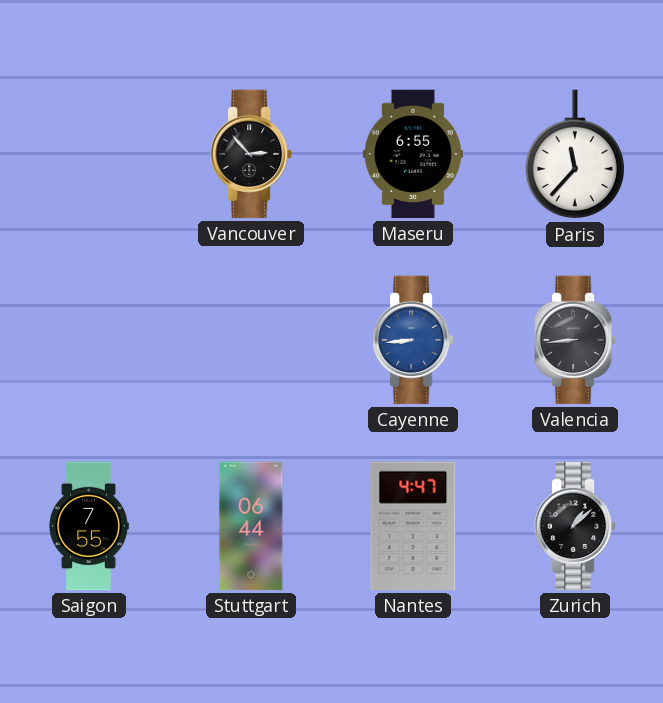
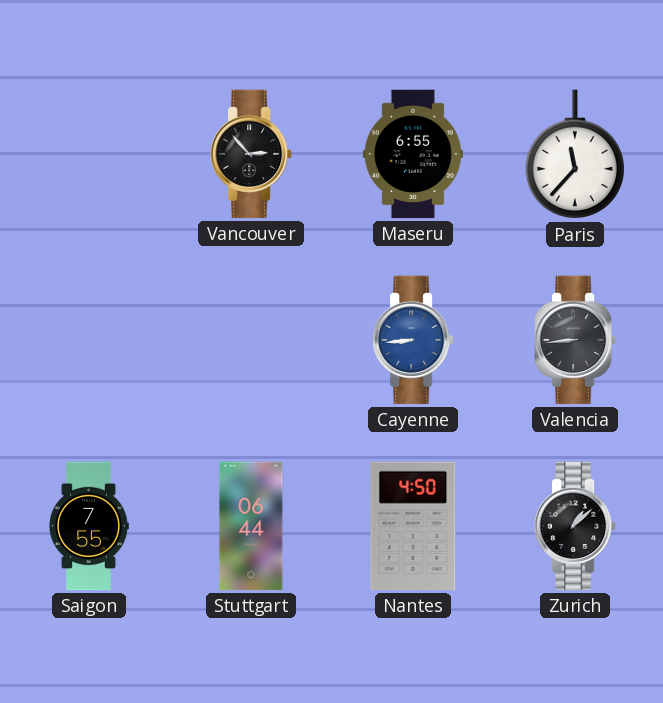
Nantes: 4:47 -> 4:50
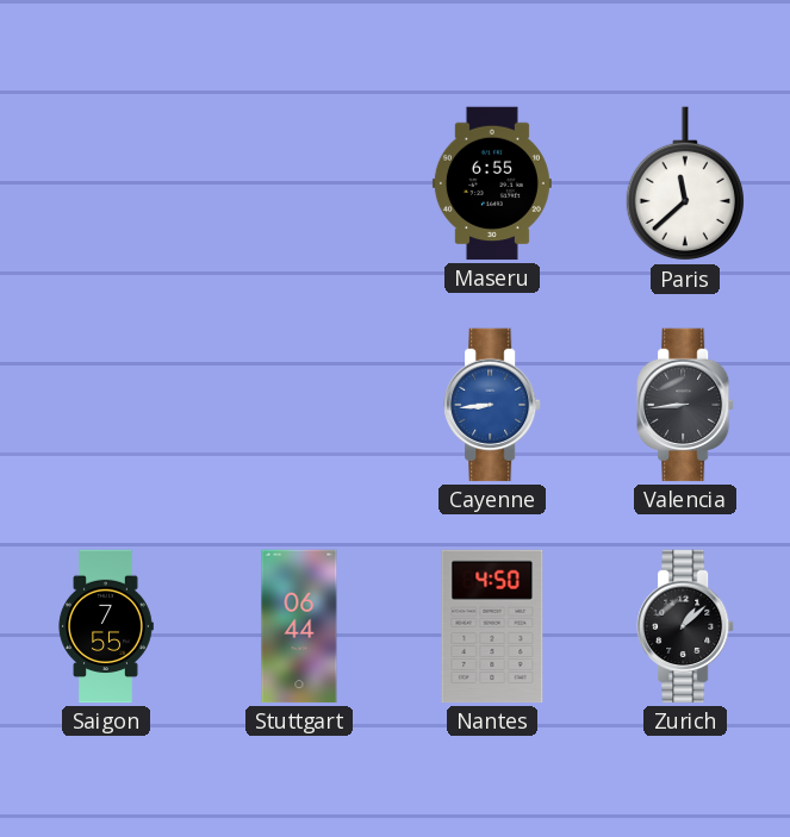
Vancouver: 2:53 -> none
Paris: 11:37 -> 11:38
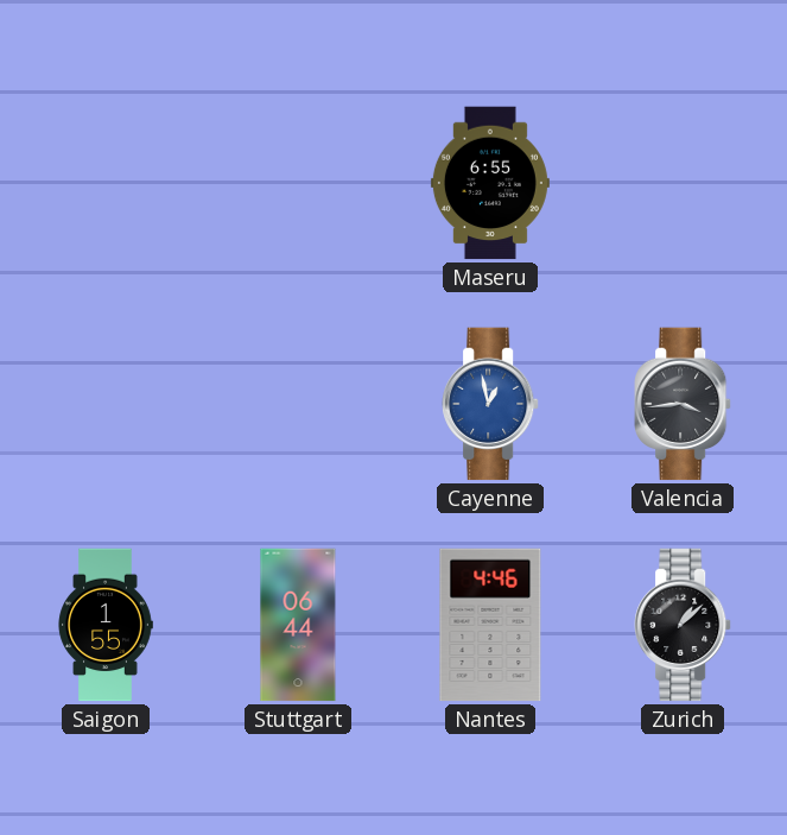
Paris: 11:38 -> none
Cayenne: 8:44 -> 12:58
Valencia: 8:44 -> 3:44
Saigon: 7:55 -> 1:55
Nantes: 4:50 -> 4:46
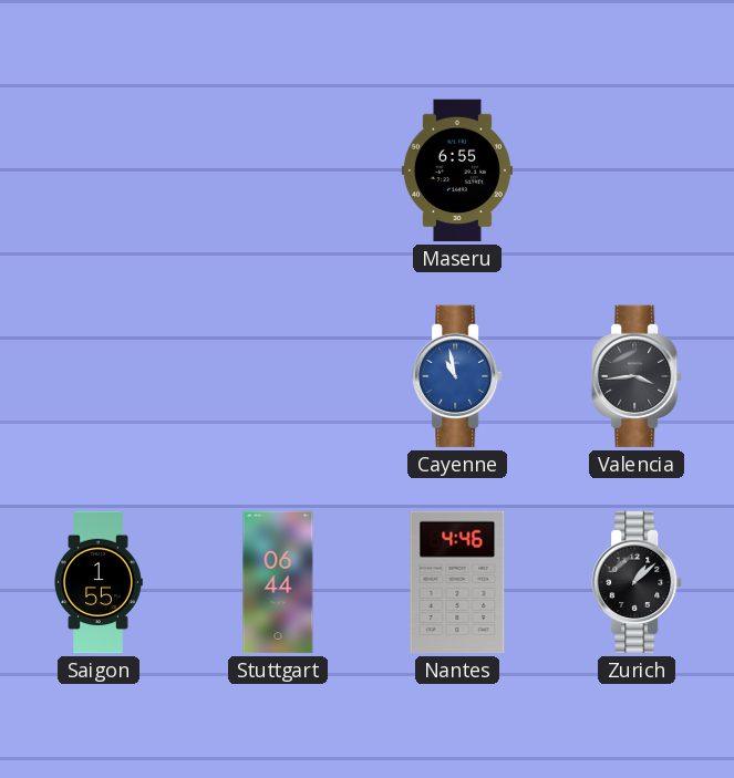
Cayenne: 12:58 -> 10:58
